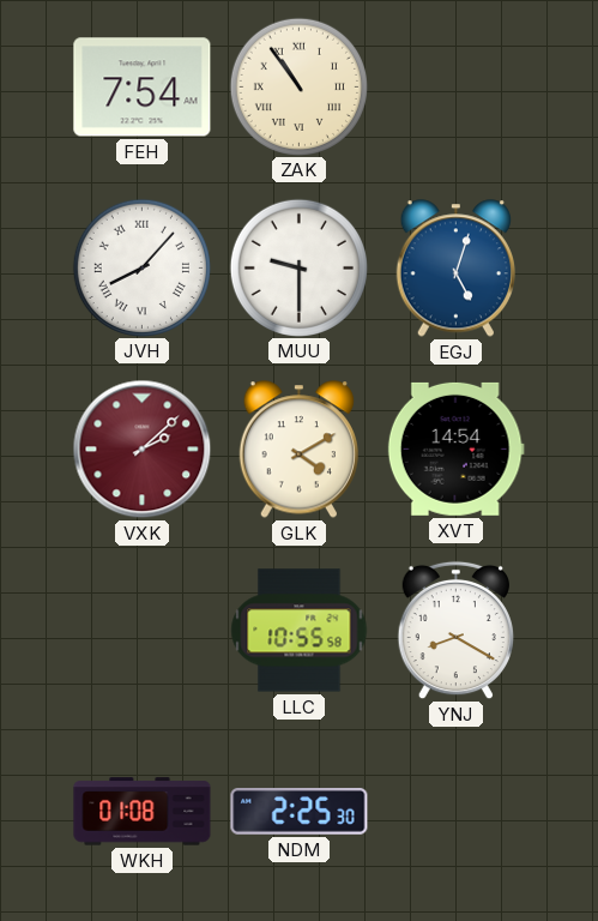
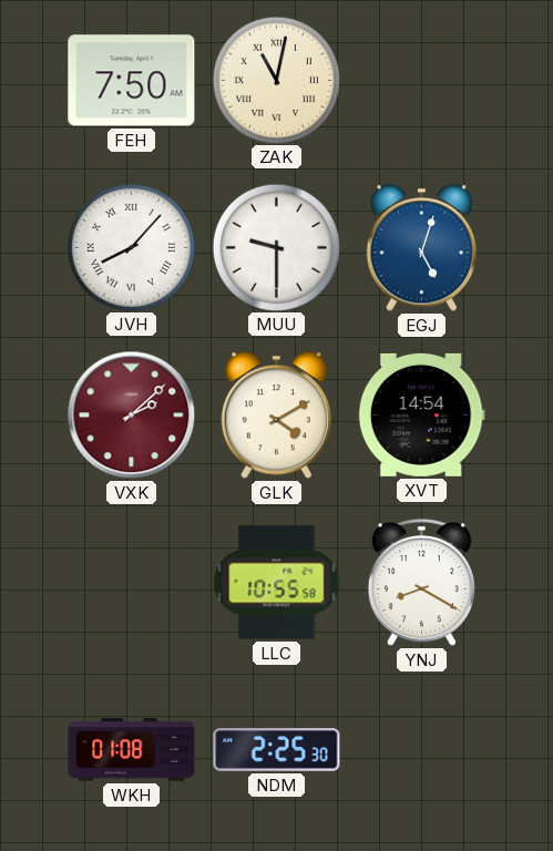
FEH: 7:54 -> 7:50
ZAK: 10:54 -> 11:02
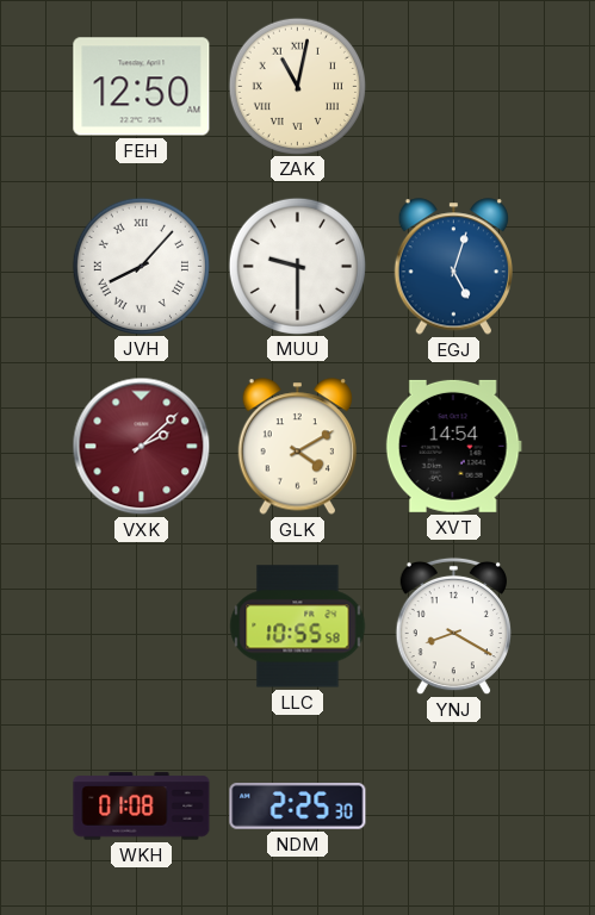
FEH: 7:50 -> 12:50
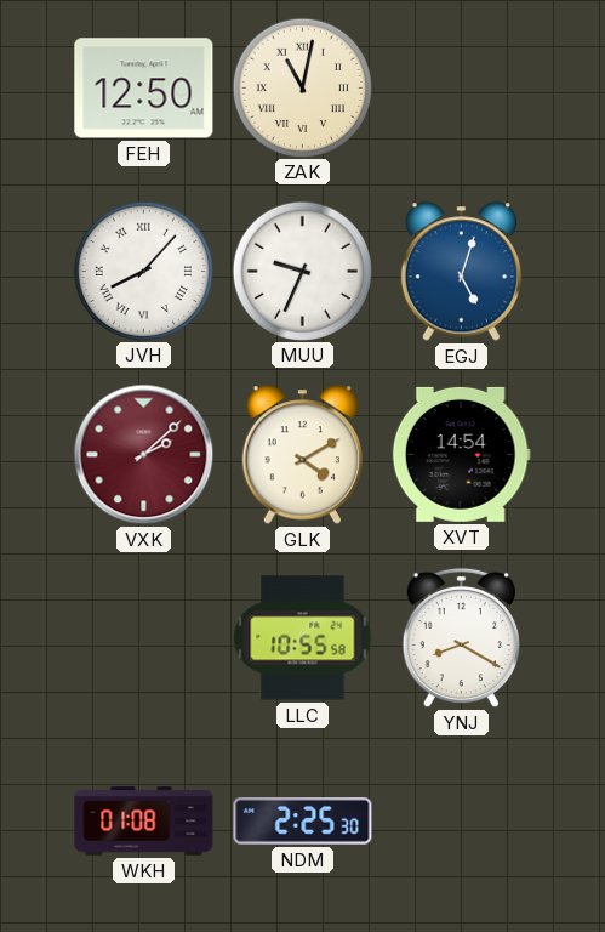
MUU: 9:30 -> 9:34
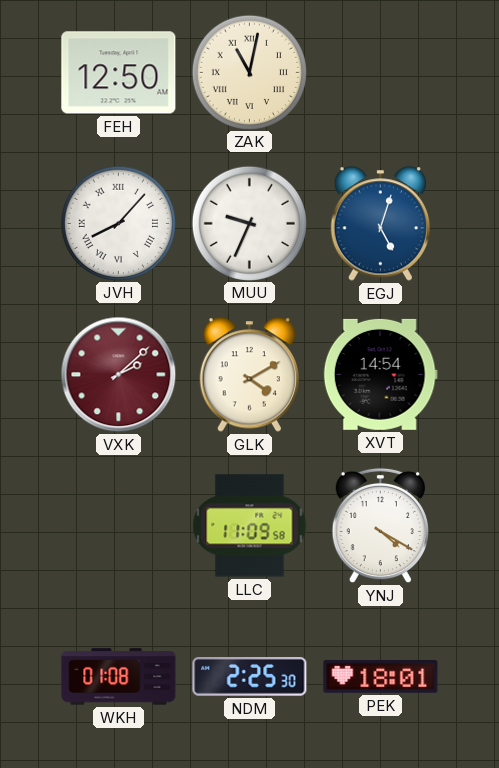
LLC: 10:55 -> 11:09
YNJ: 8:20 -> 4:20
PEK: none -> 18:01
